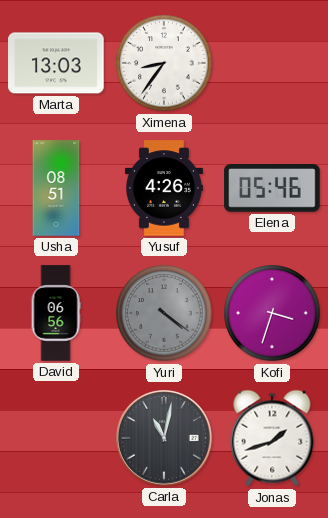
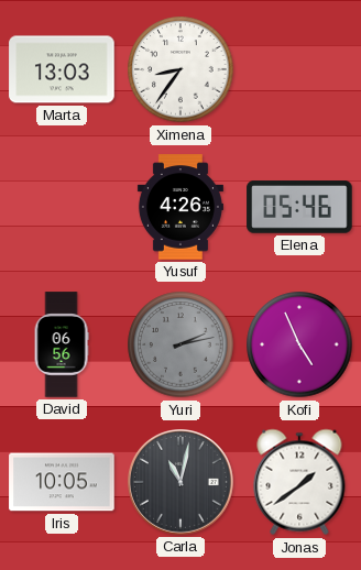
Usha: 08:51 -> none
Yuri: 4:21 -> 2:13
Kofi: 3:33 -> 4:56
Iris: none -> 10:05
Jonas: 1:42 -> 1:39
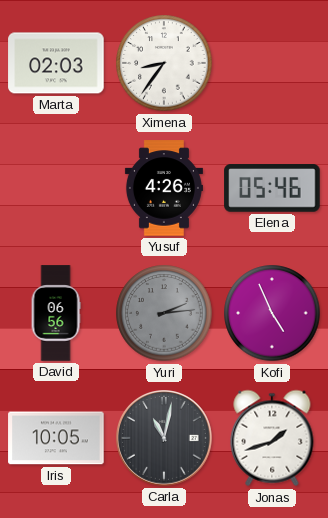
Marta: 13:03 -> 02:03
Yuri: 2:13 -> 2:14
Jonas: 1:39 -> 1:42
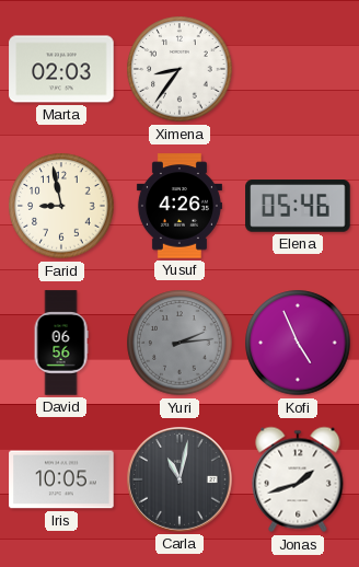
Farid: none -> 8:58
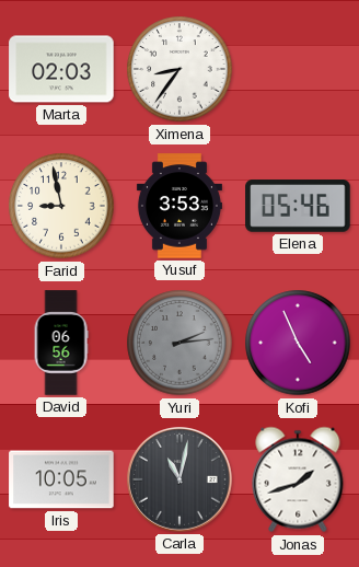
Yusuf: 4:26 -> 3:53
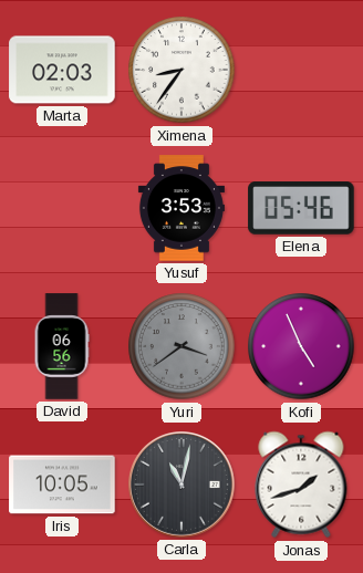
Farid: 8:58 -> none
Yuri: 2:14 -> 3:39
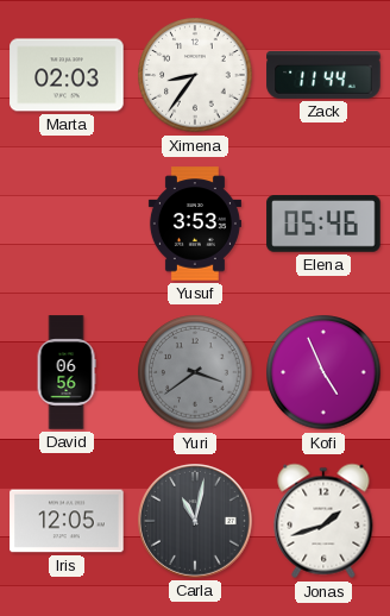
Zack: none -> 11:44
Iris: 10:05 -> 12:05
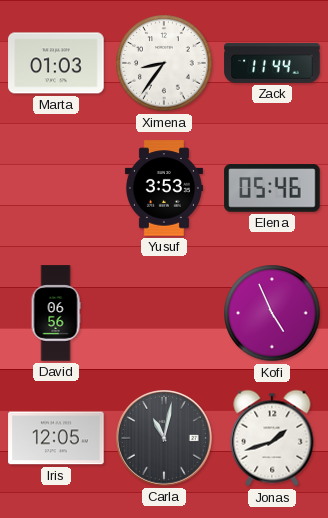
Marta: 02:03 -> 01:03
Yuri: 3:39 -> none
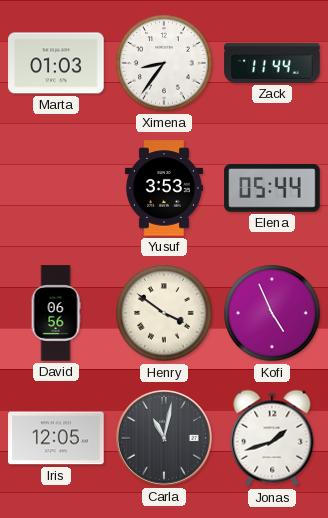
Elena: 05:46 -> 05:44
Henry: none -> 3:51
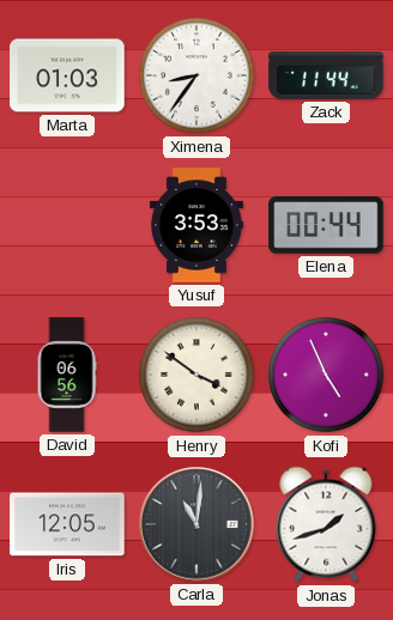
Elena: 05:44 -> 00:44
Carla: 11:02 -> 11:01
